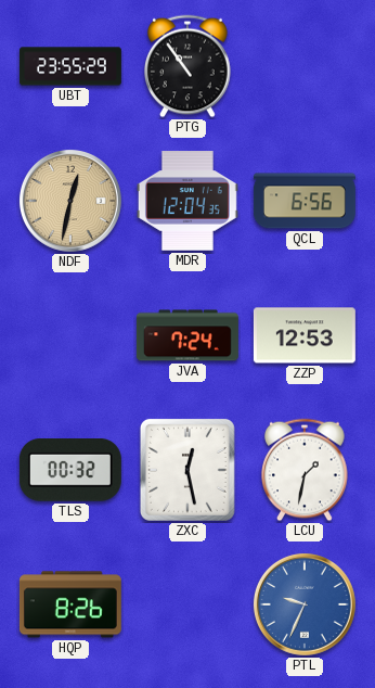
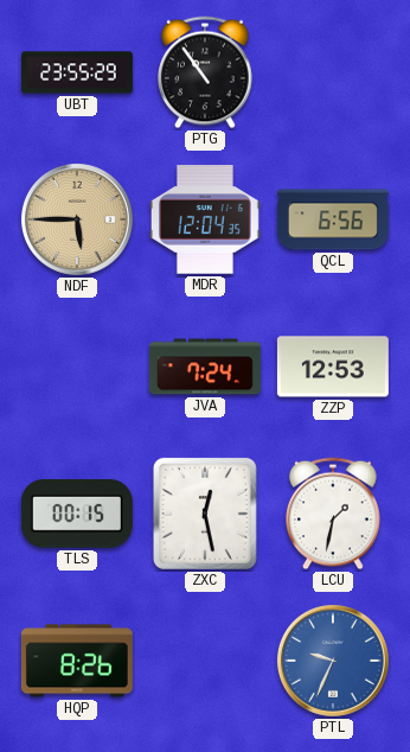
NDF: 12:32 -> 5:45
TLS: 00:32 -> 00:15
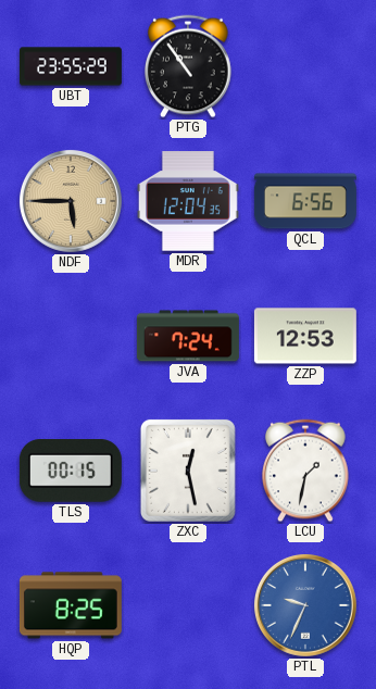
HQP: 8:26 -> 8:25
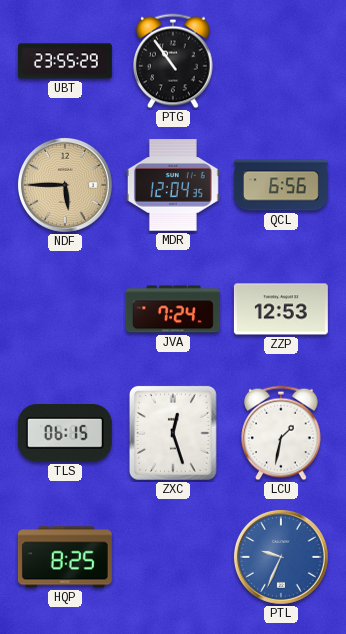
TLS: 00:15 -> 06:15
ZXC: 12:28 -> 12:27
